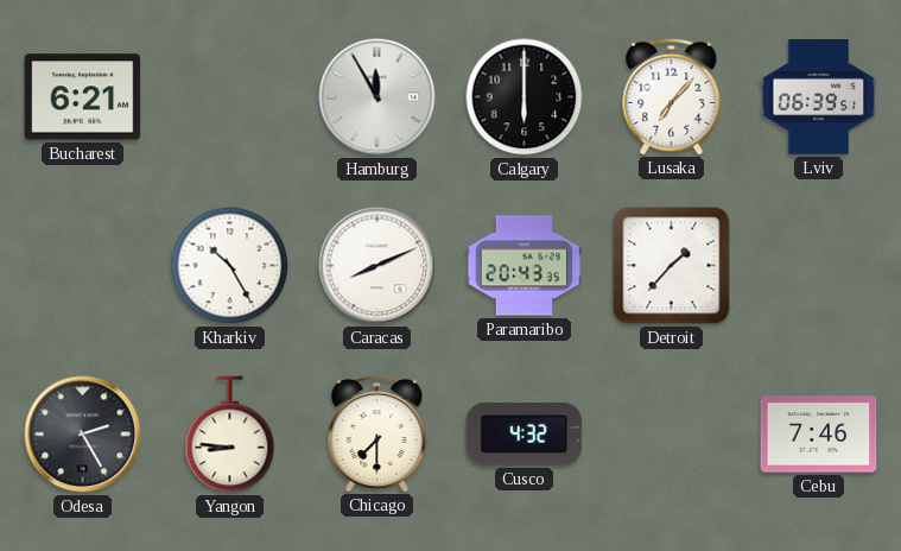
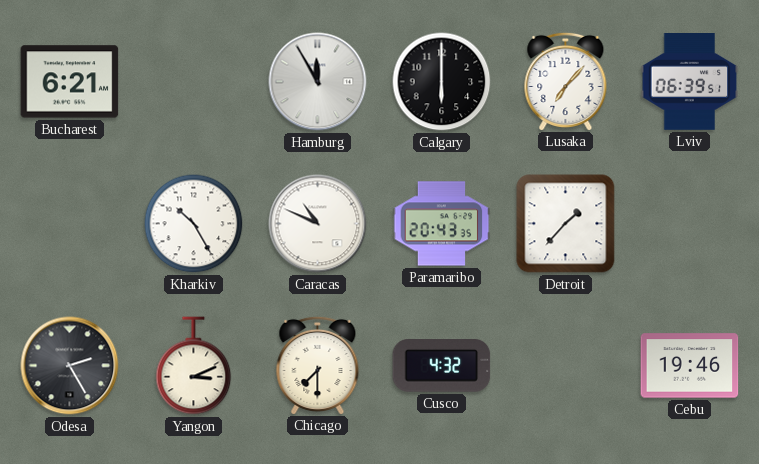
Caracas: 8:11 -> 10:49
Yangon: 8:46 -> 3:11
Cebu: 7:46 -> 19:46
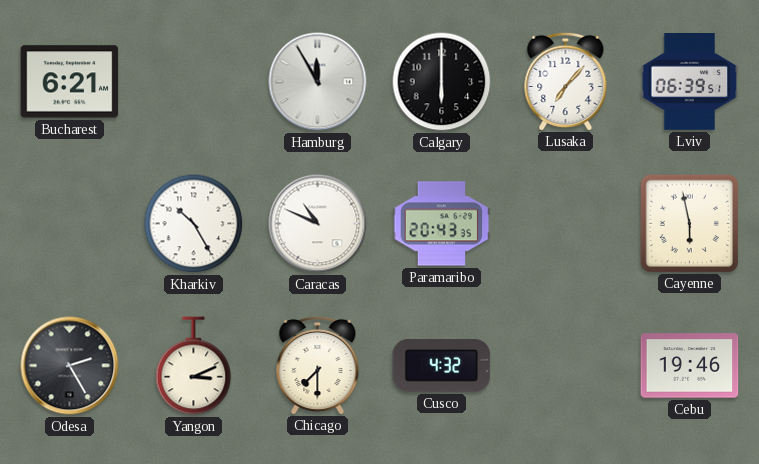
Detroit: 1:37 -> none
Cayenne: none -> 5:58
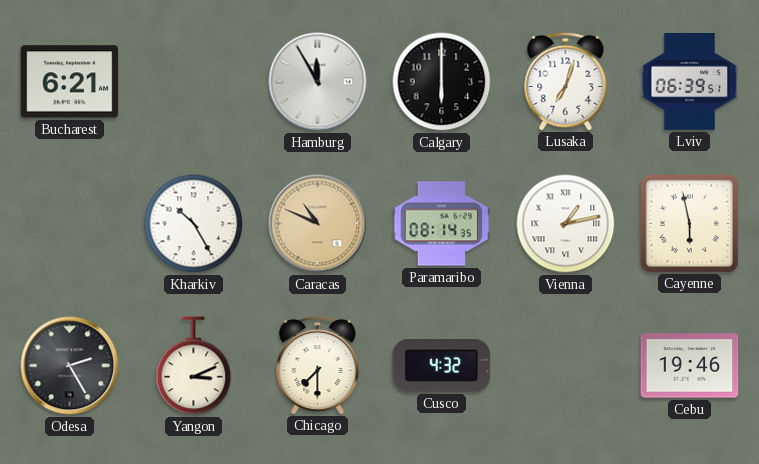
Lusaka: 7:07 -> 7:03
Caracas dial: white -> champagne
Paramaribo: 20:43 -> 08:14
Vienna: none -> 1:13
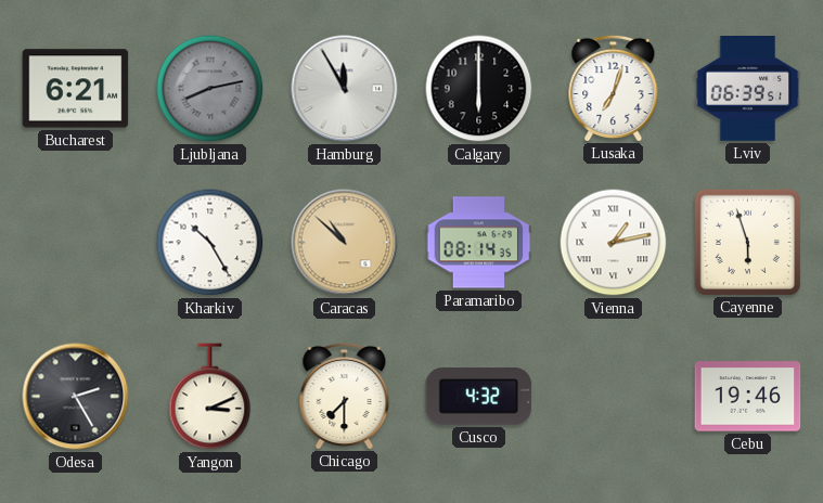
Ljubljana: none -> 8:13
Caracas: 10:49 -> 10:52
Cayenne: 5:58 -> 5:57
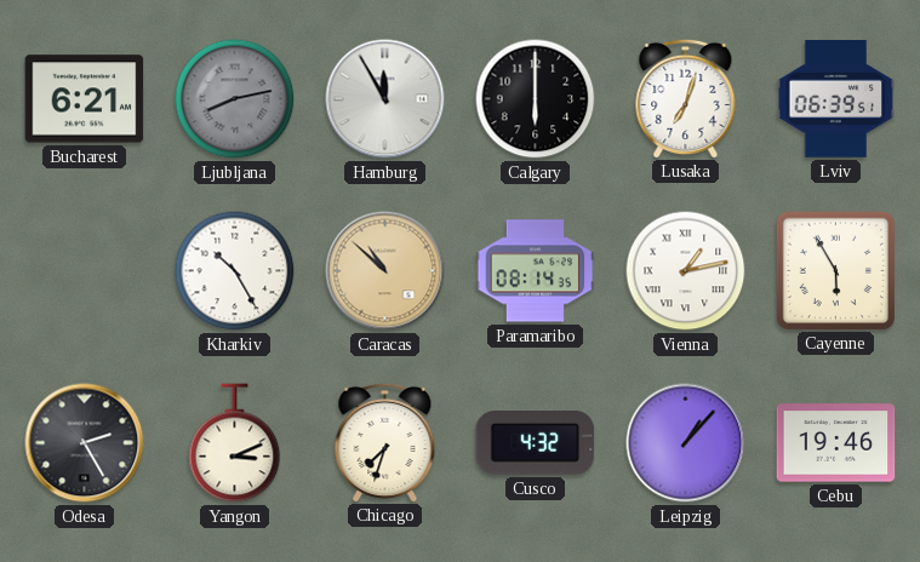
Cayenne: 5:57 -> 5:55
Chicago: 7:30 -> 7:33
Leipzig: none -> 1:07
